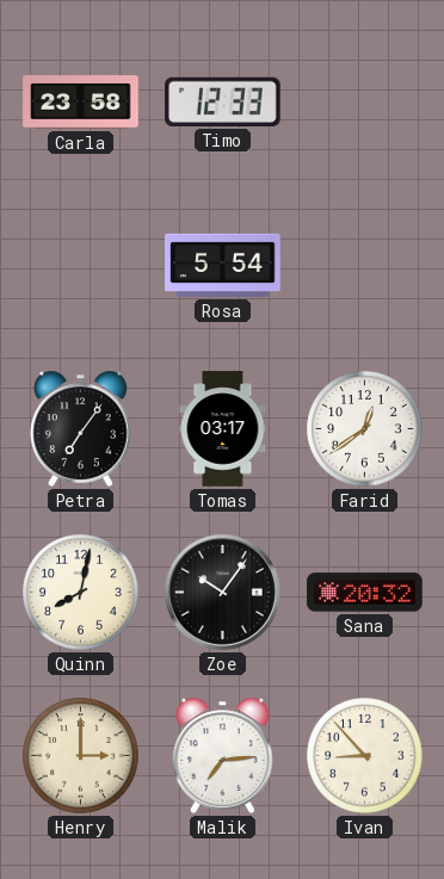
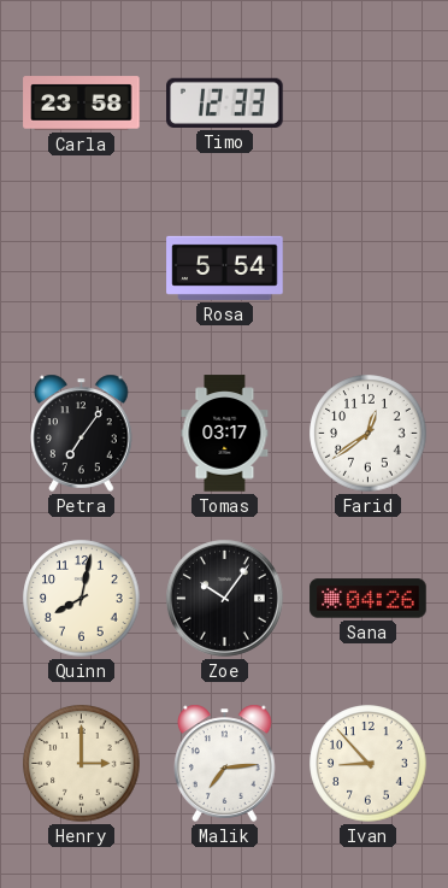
Sana: 20:32 -> 04:26
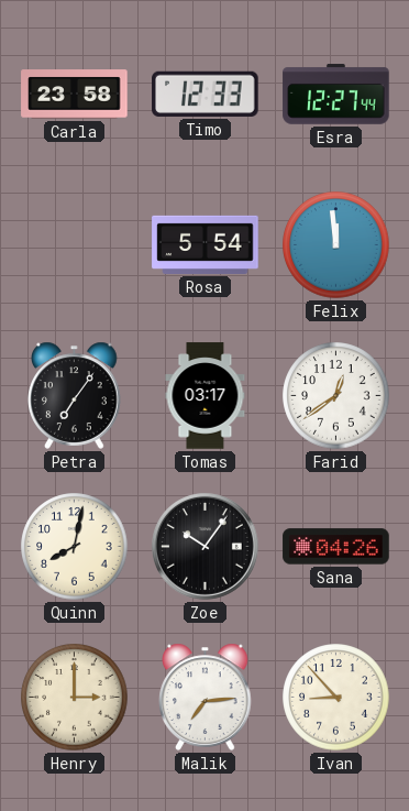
Esra: none -> 12:27
Felix: none -> 11:59
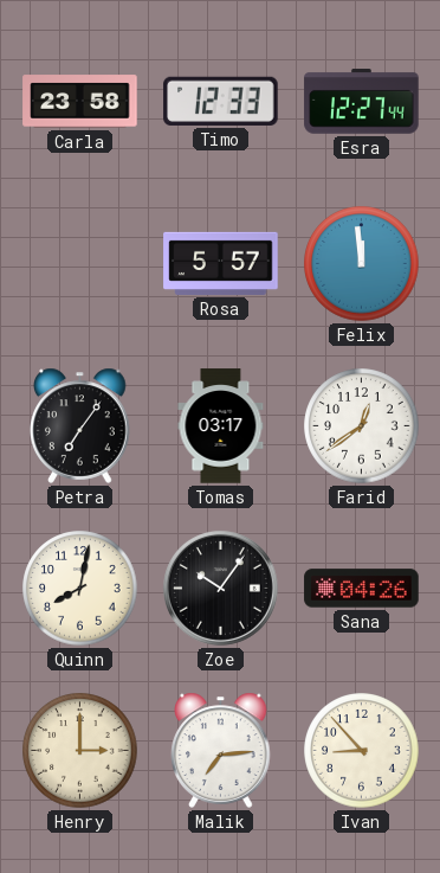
Rosa: 5:54 -> 5:57
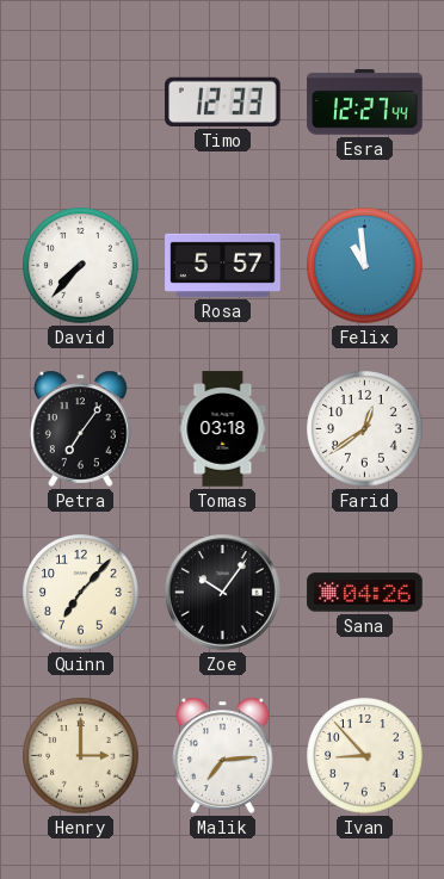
Carla: 23:58 -> none
David: none -> 7:37
Felix: 11:59 -> 10:59
Tomas: 03:17 -> 03:18
Quinn: 8:02 -> 7:07
